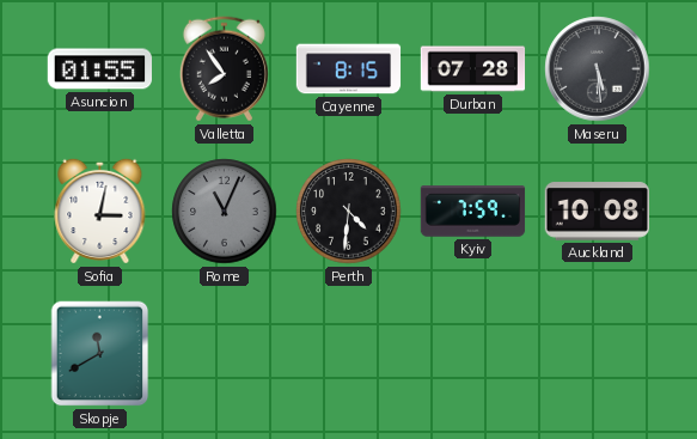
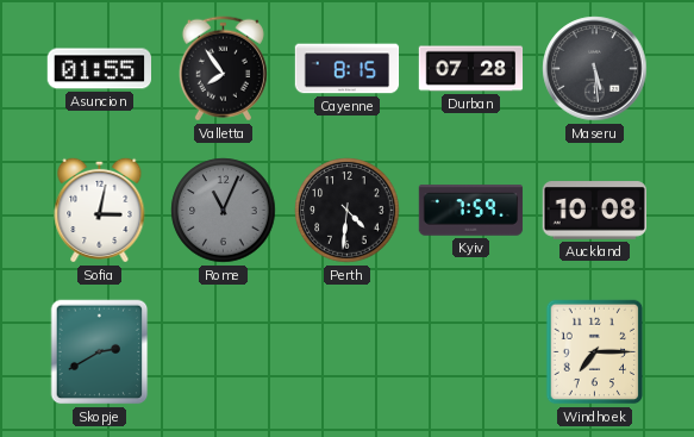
Skopje: 11:40 -> 2:40
Windhoek: none -> 7:15
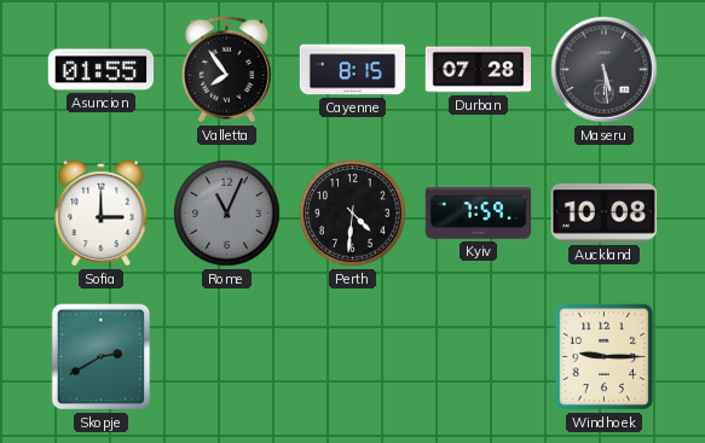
Sofia: 3:02 -> 3:00
Windhoek: 7:15 -> 9:15
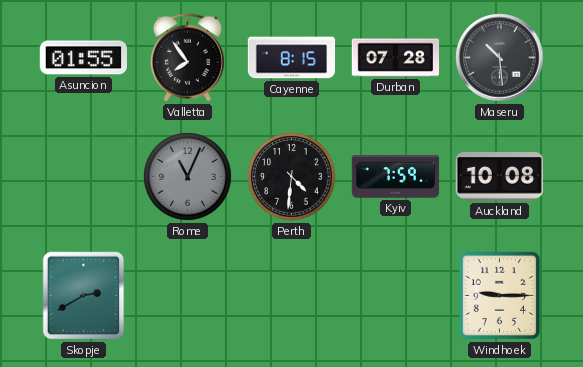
Maseru: 5:29 -> 10:29
Sofia: 3:00 -> none
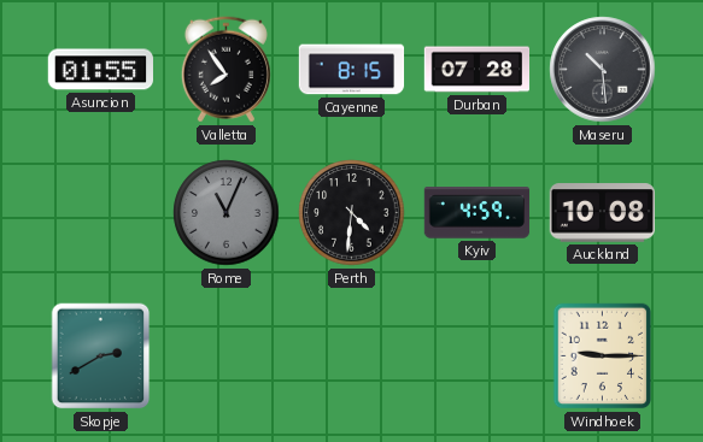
Kyiv: 7:59 -> 4:59
